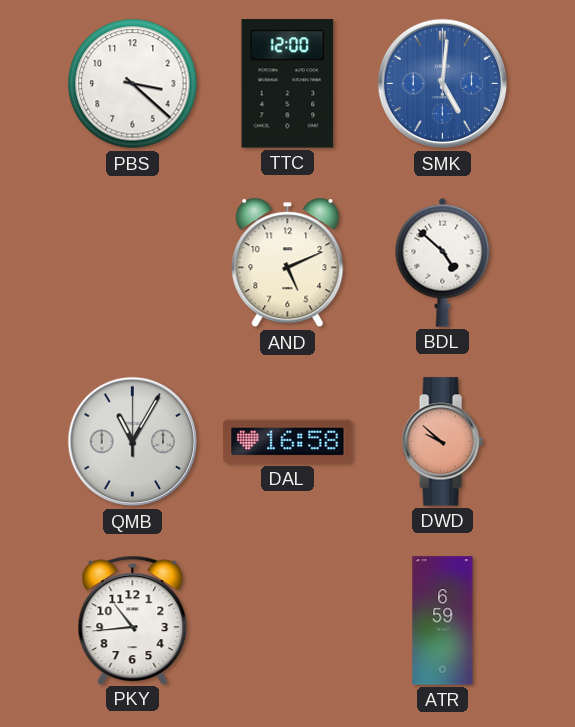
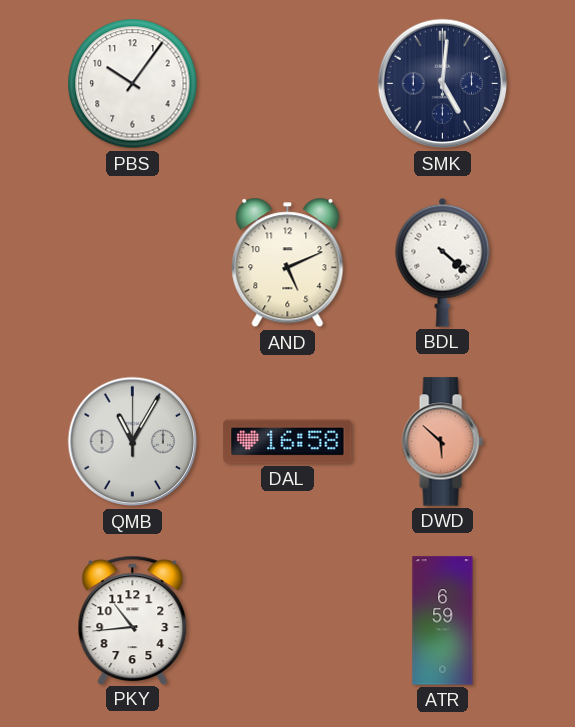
PBS: 3:22 -> 10:06
TTC: 12:00 -> none
SMK dial: blue -> navy
BDL: 4:52 -> 4:22
DWD: 9:52 -> 5:52
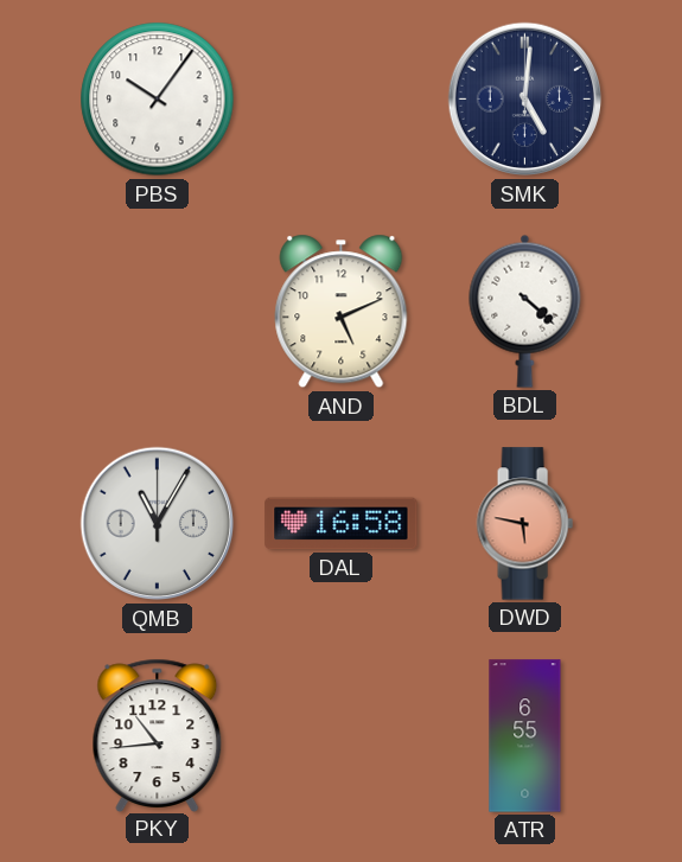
DWD: 5:52 -> 5:47
ATR: 6:59 -> 6:55
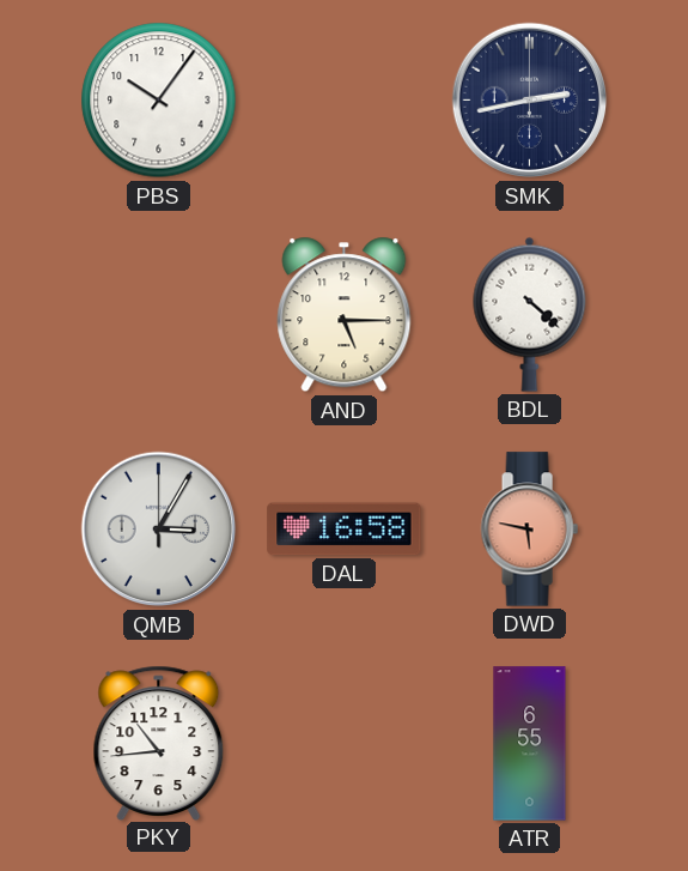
SMK: 5:01 -> 2:43
AND: 5:11 -> 5:15
QMB: 11:05 -> 3:05
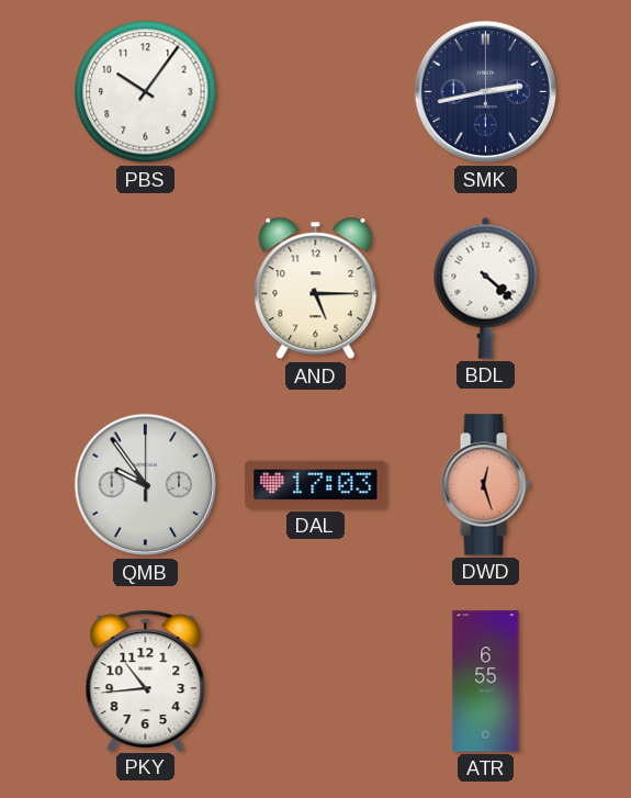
QMB: 3:05 -> 9:54
DAL: 16:58 -> 17:03
DWD: 5:47 -> 12:27
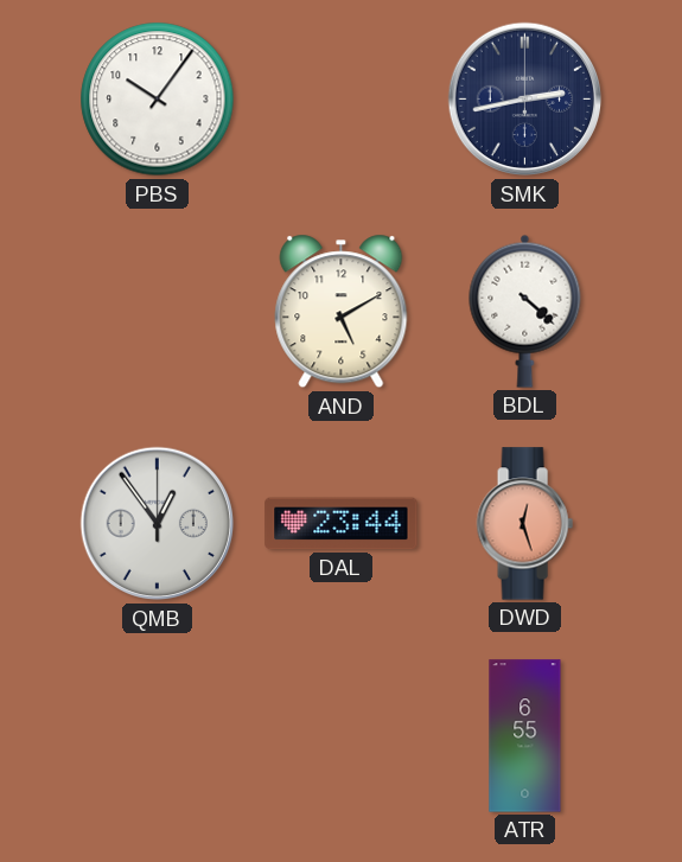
AND: 5:15 -> 5:10
QMB: 9:54 -> 12:54
DAL: 17:03 -> 23:44
PKY: 10:44 -> none
